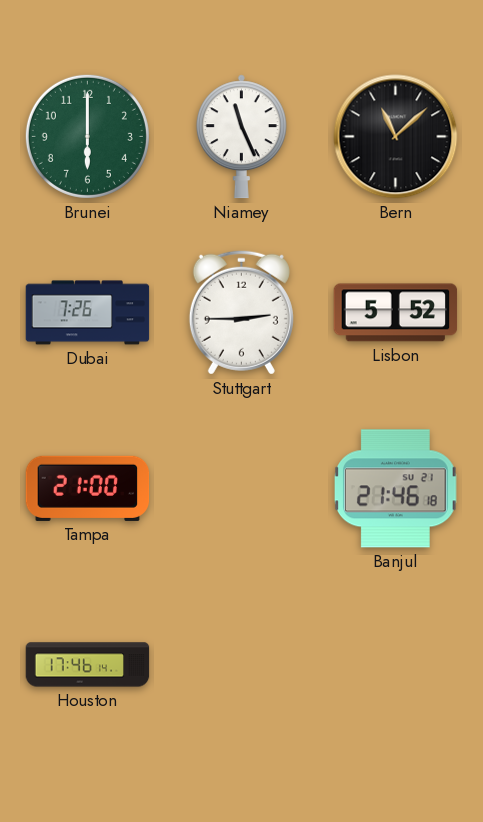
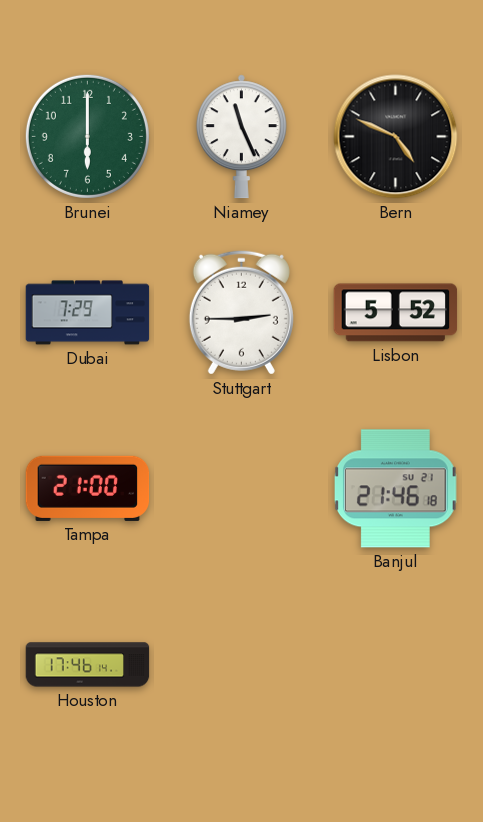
Bern: 11:08 -> 4:49
Dubai: 7:26 -> 7:29
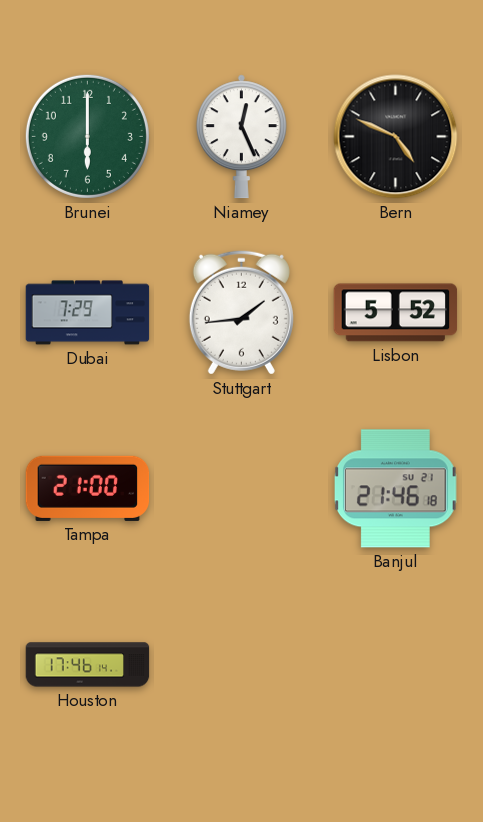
Niamey: 11:26 -> 12:26
Stuttgart: 2:45 -> 1:44
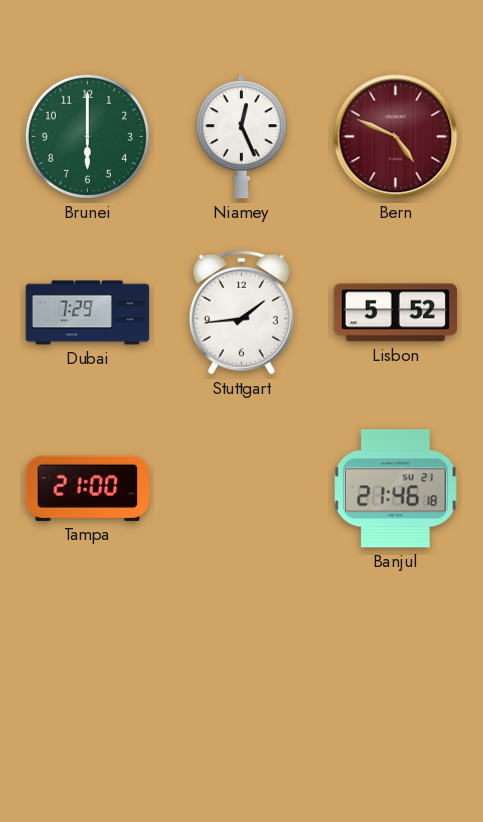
Bern dial: black -> burgundy
Houston: 17:46 -> none
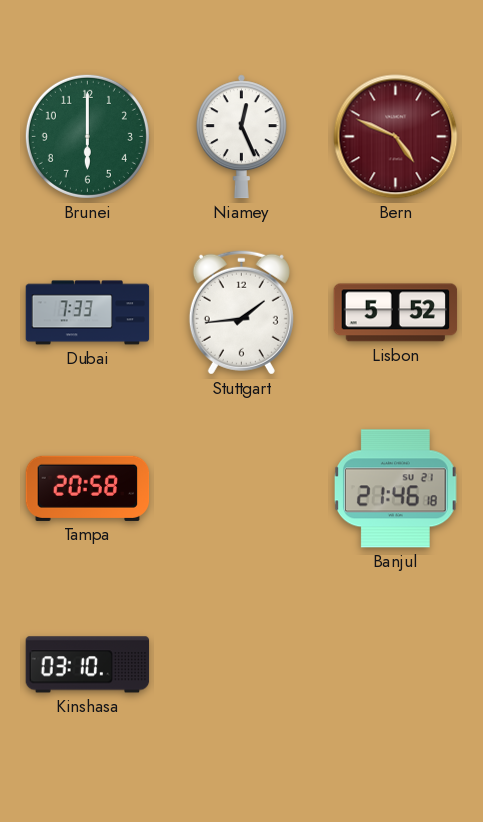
Dubai: 7:29 -> 7:33
Tampa: 21:00 -> 20:58
Kinshasa: none -> 03:10
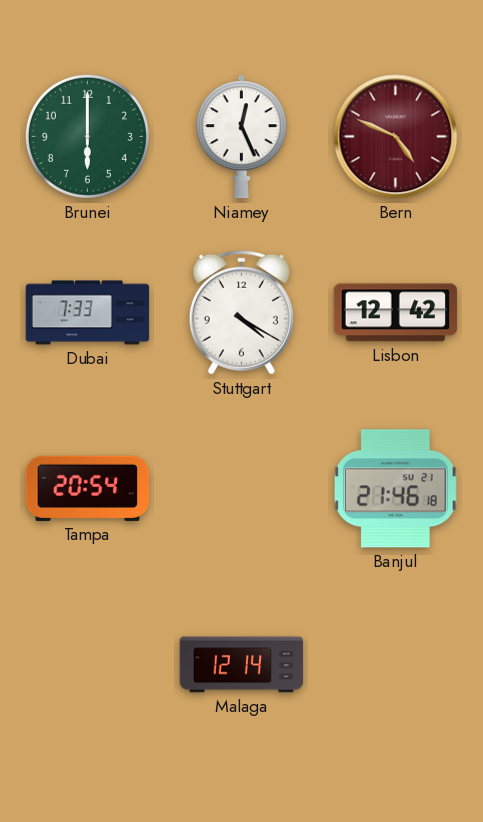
Stuttgart: 1:44 -> 4:20
Lisbon: 5:52 -> 12:42
Tampa: 20:58 -> 20:54
Kinshasa: 03:10 -> none
Malaga: none -> 12:14
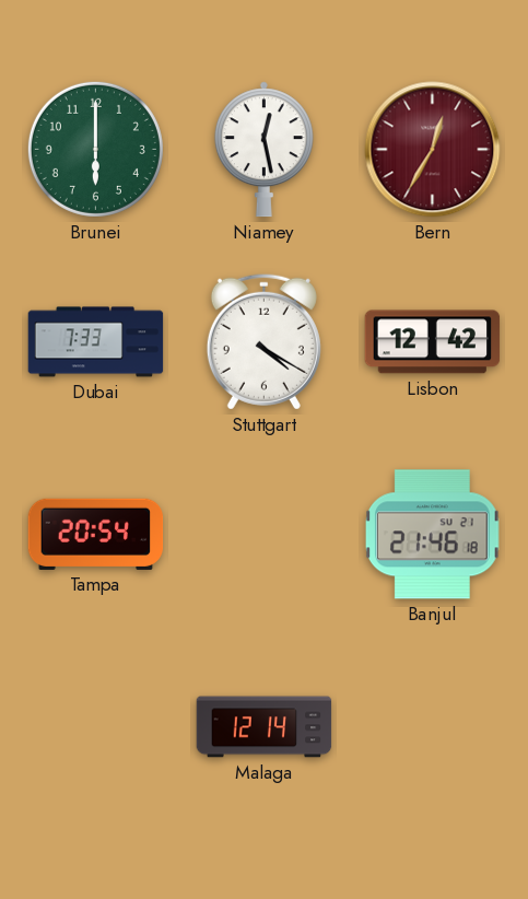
Niamey: 12:26 -> 12:28
Bern: 4:49 -> 12:35
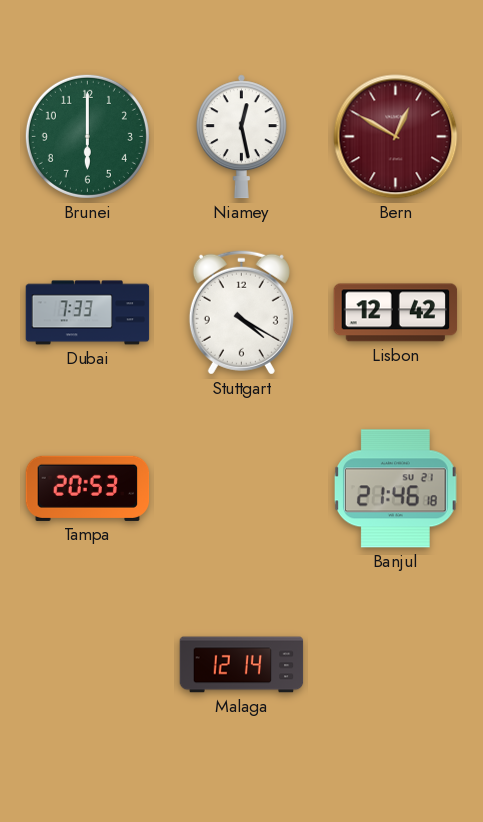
Bern: 12:35 -> 12:50
Tampa: 20:54 -> 20:53
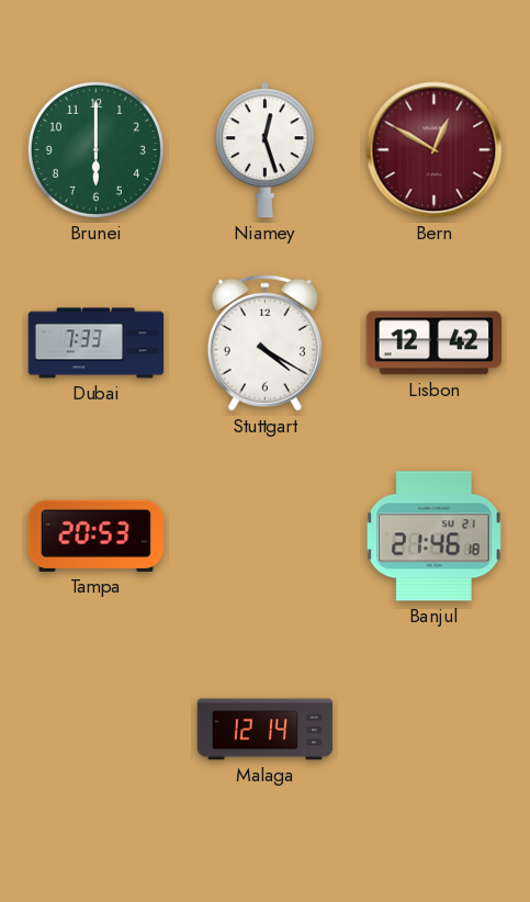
Niamey: 12:28 -> 12:27
